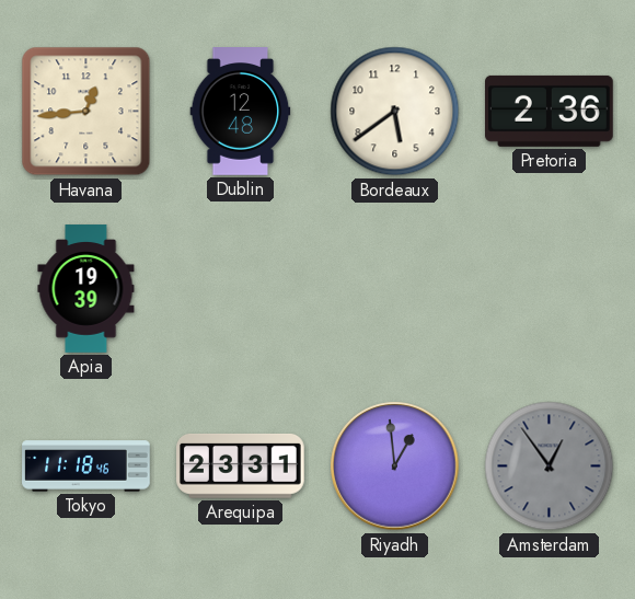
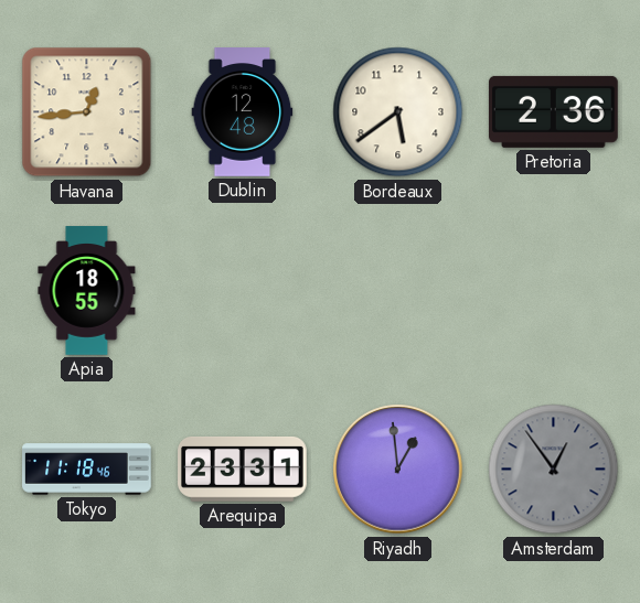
Apia: 19:39 -> 18:55
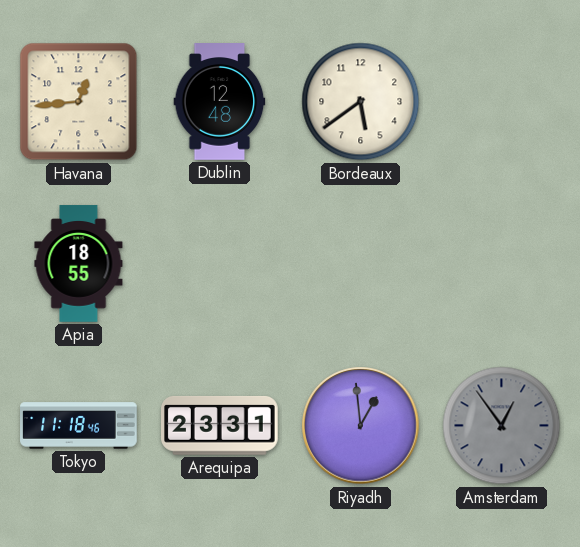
Pretoria: 2:36 -> none
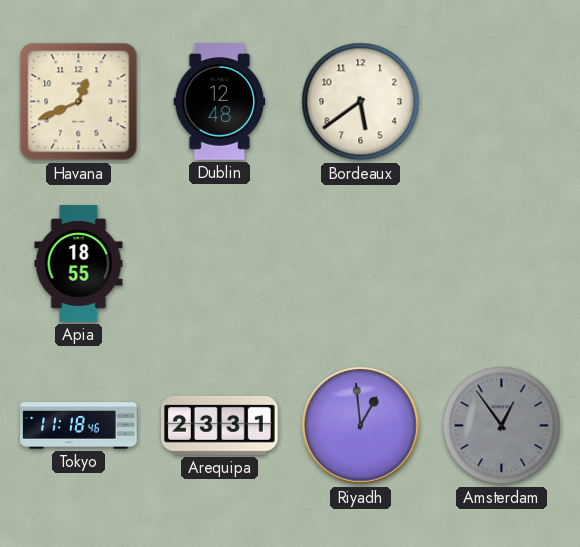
Havana: 12:44 -> 12:41
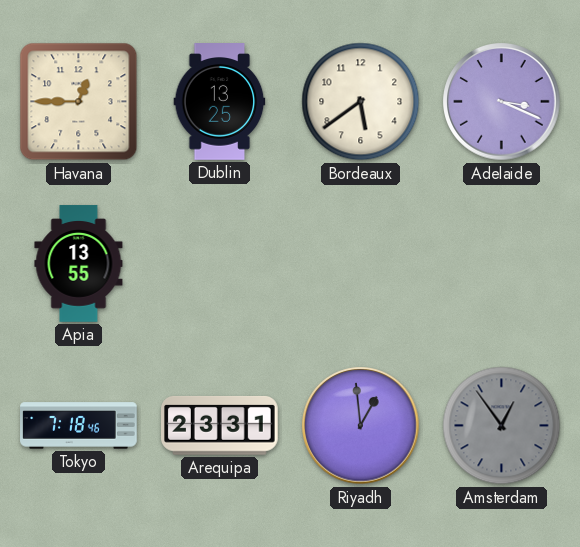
Havana: 12:41 -> 12:45
Dublin: 12:48 -> 13:25
Adelaide: none -> 3:19
Apia: 18:55 -> 13:55
Tokyo: 11:18 -> 7:18
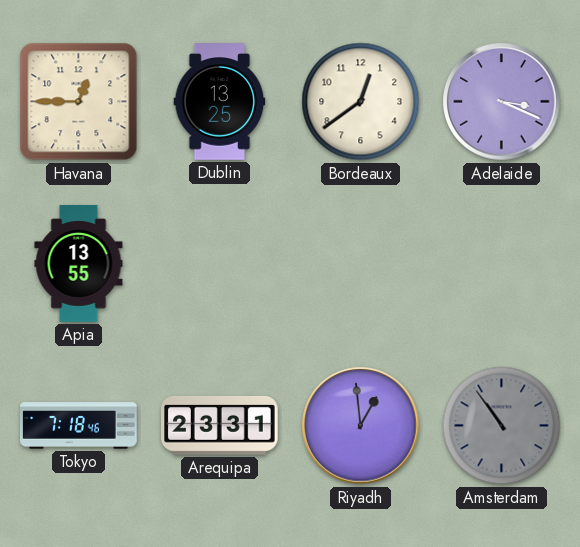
Bordeaux: 5:39 -> 12:39
Amsterdam: 12:54 -> 10:54
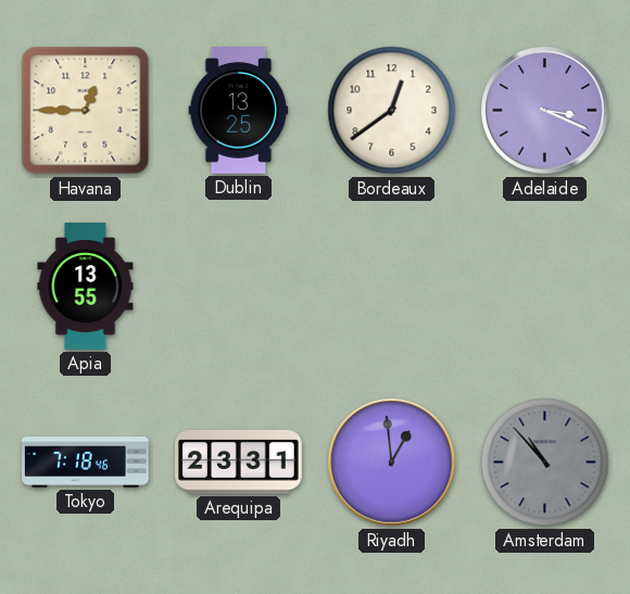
Amsterdam: 10:54 -> 10:53
